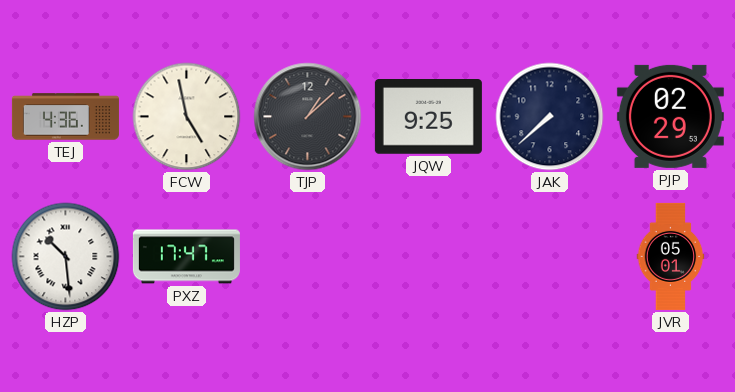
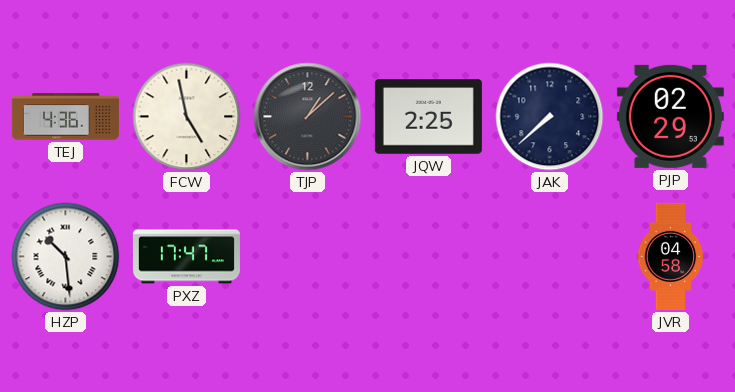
JQW: 9:25 -> 2:25
JVR: 05:01 -> 04:58
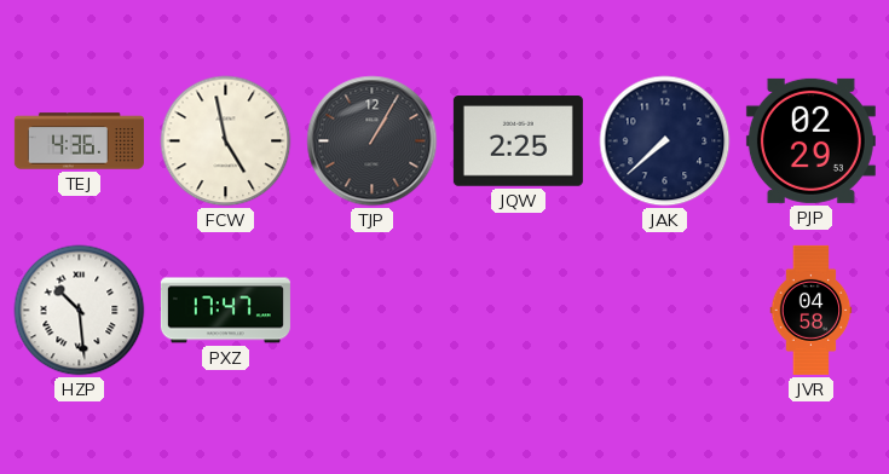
TJP: 1:08 -> 1:05
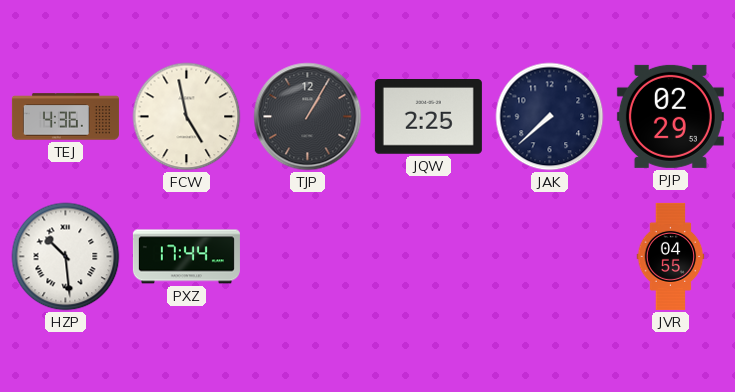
PXZ: 17:47 -> 17:44
JVR: 04:58 -> 04:55
